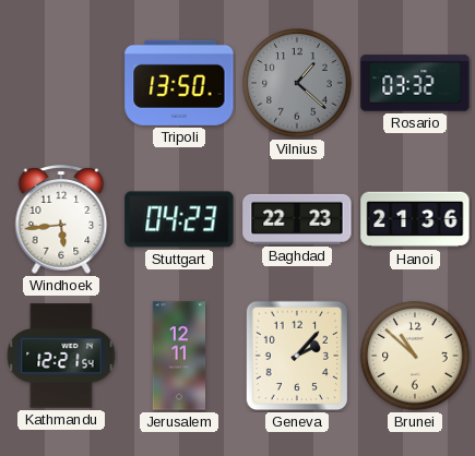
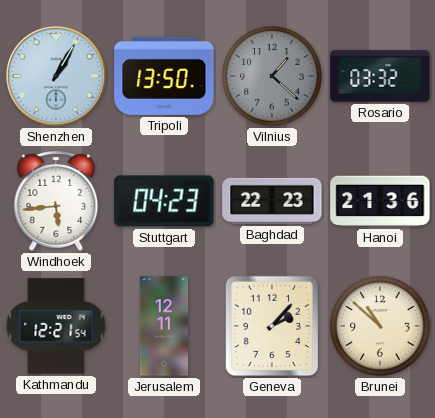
Shenzhen: none -> 1:05
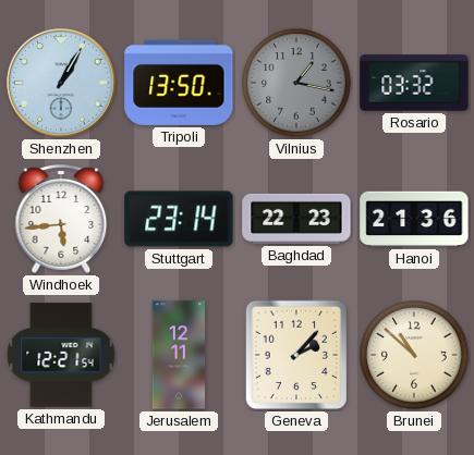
Vilnius: 1:22 -> 1:17
Stuttgart: 04:23 -> 23:14
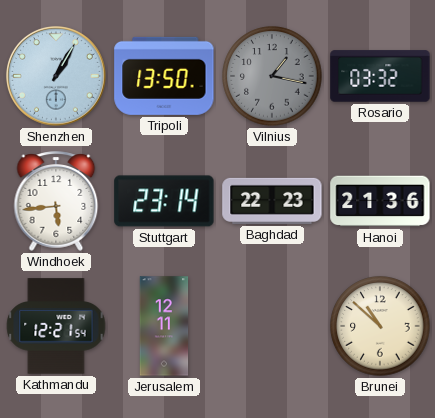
Geneva: 2:07 -> none
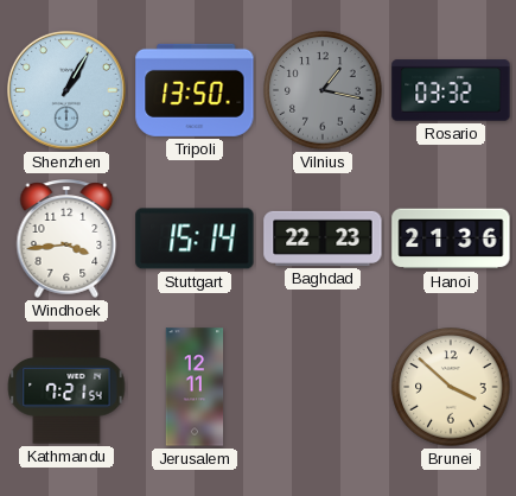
Windhoek: 5:44 -> 3:44
Stuttgart: 23:14 -> 15:14
Kathmandu: 12:21 -> 7:21
Brunei: 10:52 -> 3:52
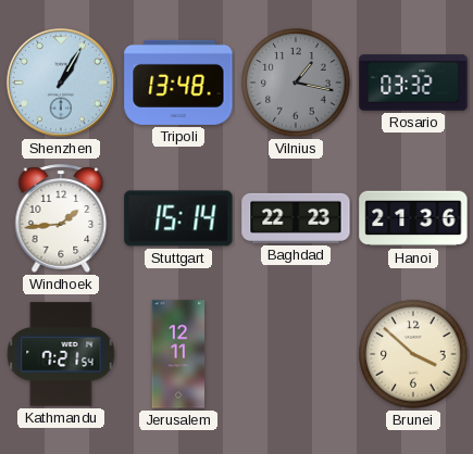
Tripoli: 13:50 -> 13:48
Windhoek: 3:44 -> 1:44
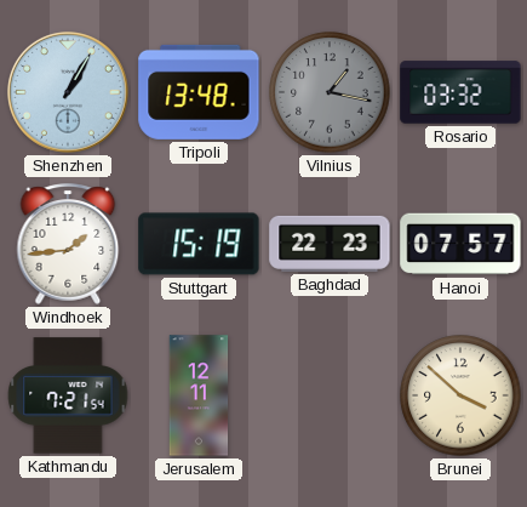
Stuttgart: 15:14 -> 15:19
Hanoi: 21:36 -> 07:57
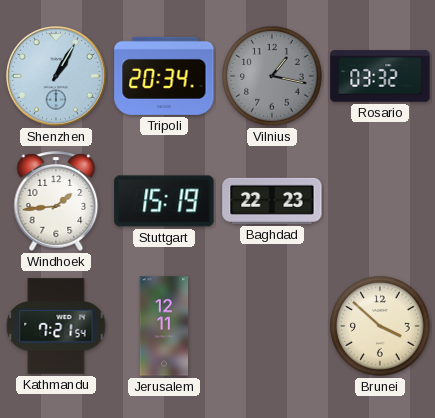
Tripoli: 13:48 -> 20:34
Hanoi: 07:57 -> none
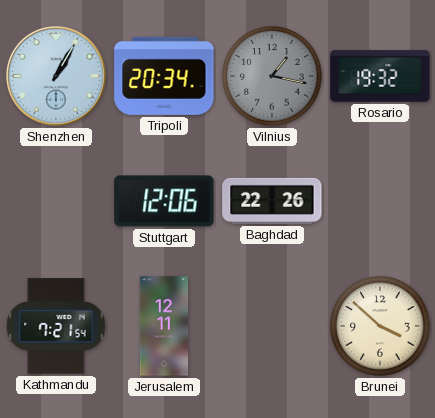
Rosario: 03:32 -> 19:32
Windhoek: 1:44 -> none
Stuttgart: 15:19 -> 12:06
Baghdad: 22:23 -> 22:26
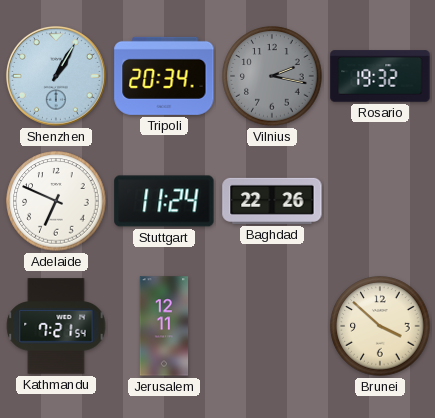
Vilnius: 1:17 -> 2:17
Adelaide: none -> 6:49
Stuttgart: 12:06 -> 11:24
